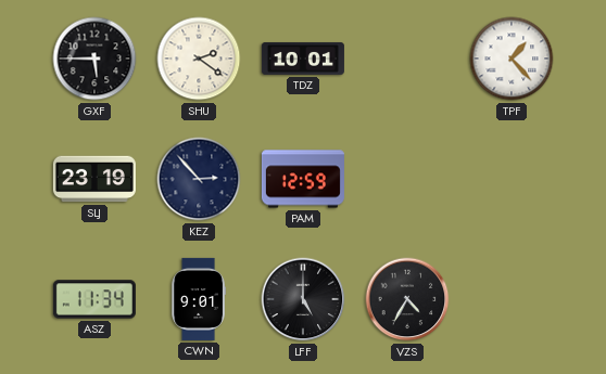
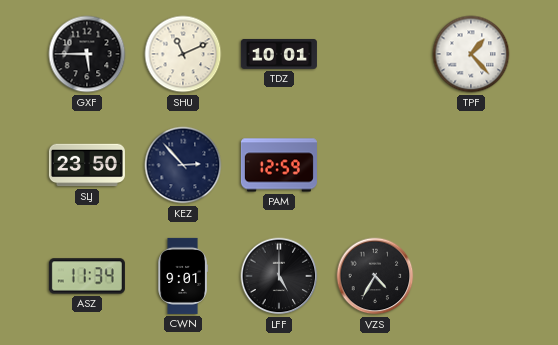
SHU: 2:21 -> 11:11
SLJ: 23:19 -> 23:50
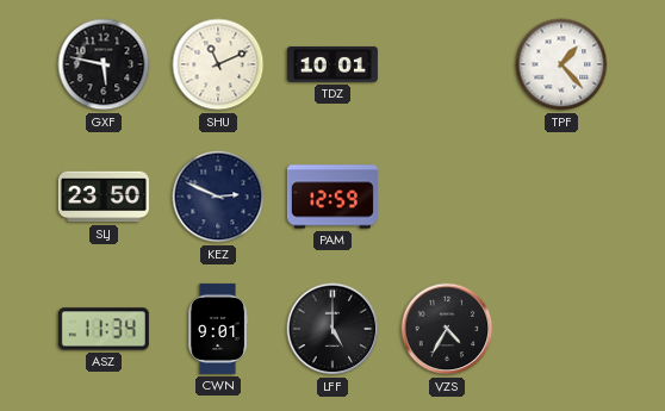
GXF: 5:45 -> 5:47
KEZ: 2:53 -> 2:49
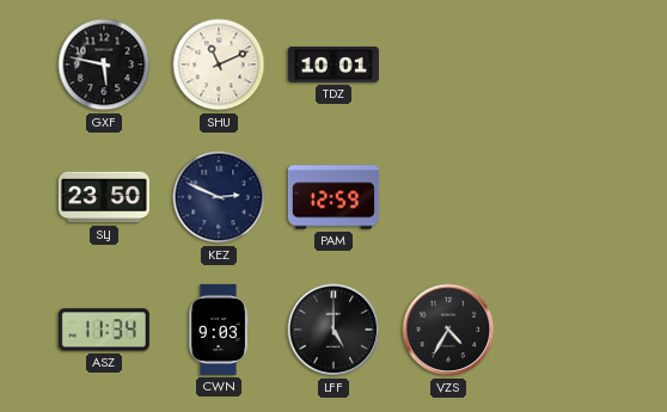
TPF: 1:23 -> none
CWN: 9:01 -> 9:03
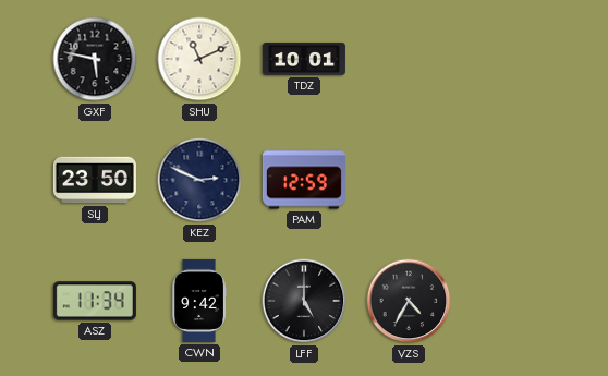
CWN: 9:03 -> 9:42
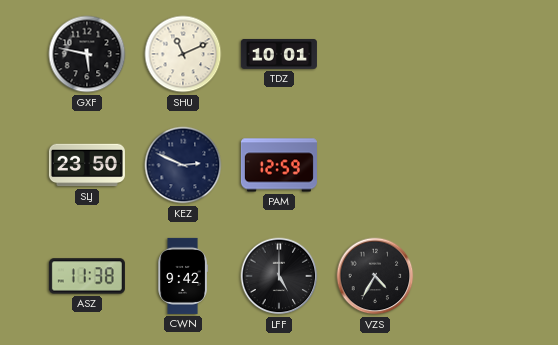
ASZ: 11:34 -> 11:38
